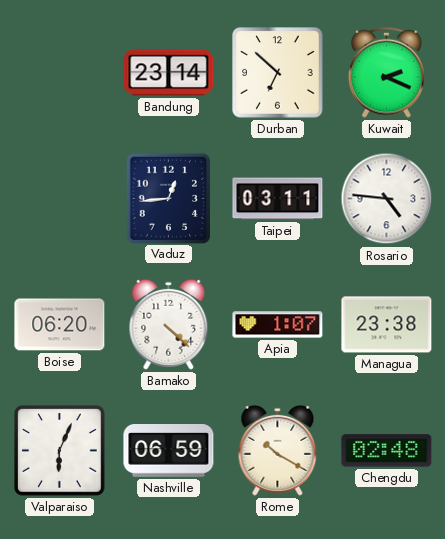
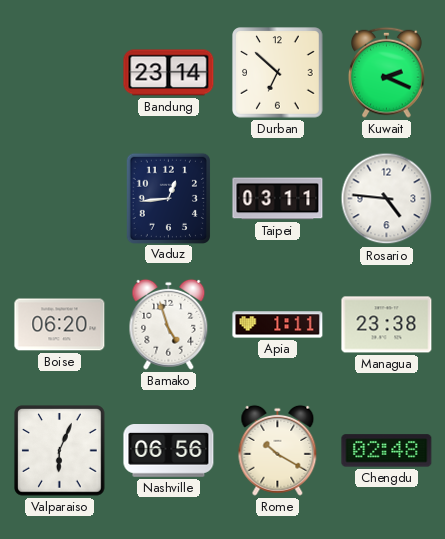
Bamako: 4:22 -> 4:57
Apia: 1:07 -> 1:11
Nashville: 06:59 -> 06:56
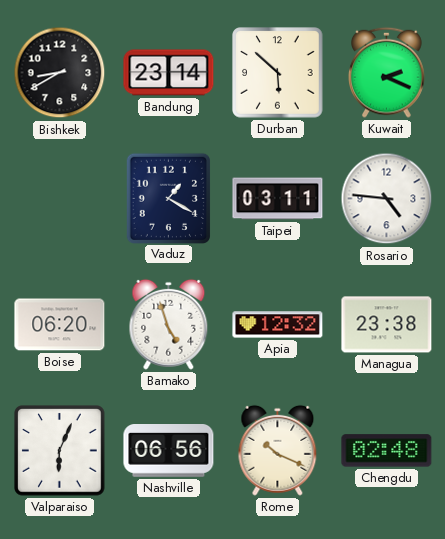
Bishkek: none -> 8:40
Durban: 6:52 -> 5:52
Vaduz: 12:44 -> 1:20
Apia: 1:11 -> 12:32
Rome: 10:20 -> 10:19
